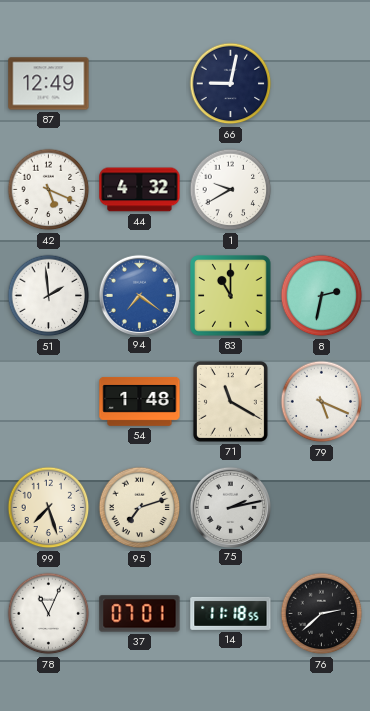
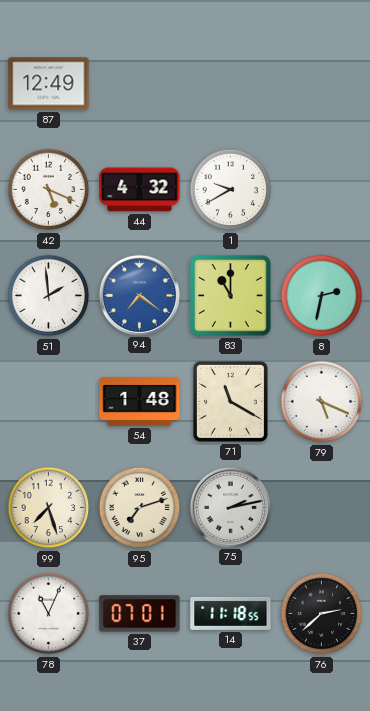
66: 9:02 -> none
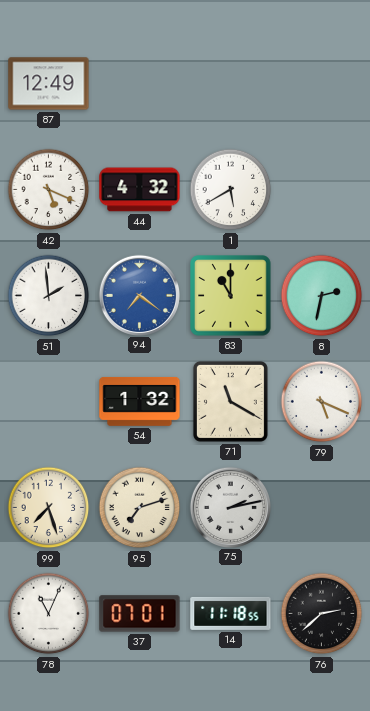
1: 9:40 -> 5:40
54: 1:48 -> 1:32
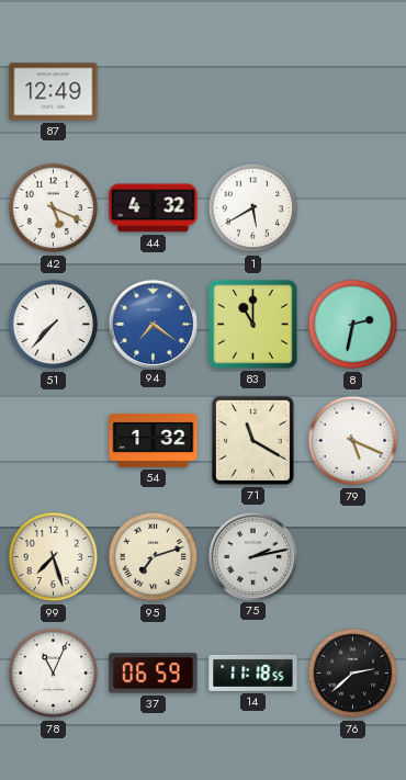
51: 1:59 -> 7:37
37: 07:01 -> 06:59
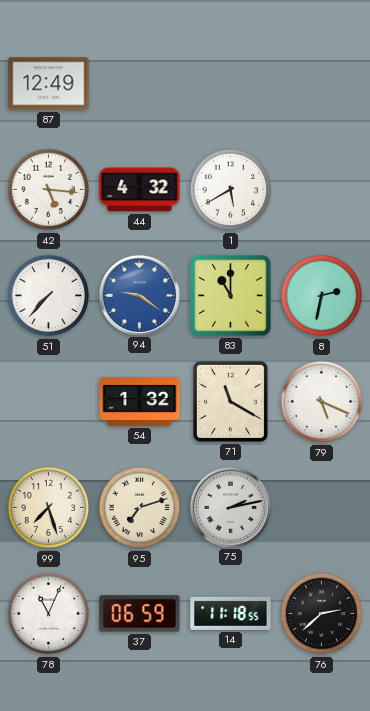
42: 5:19 -> 5:16
94: 7:21 -> 9:21
